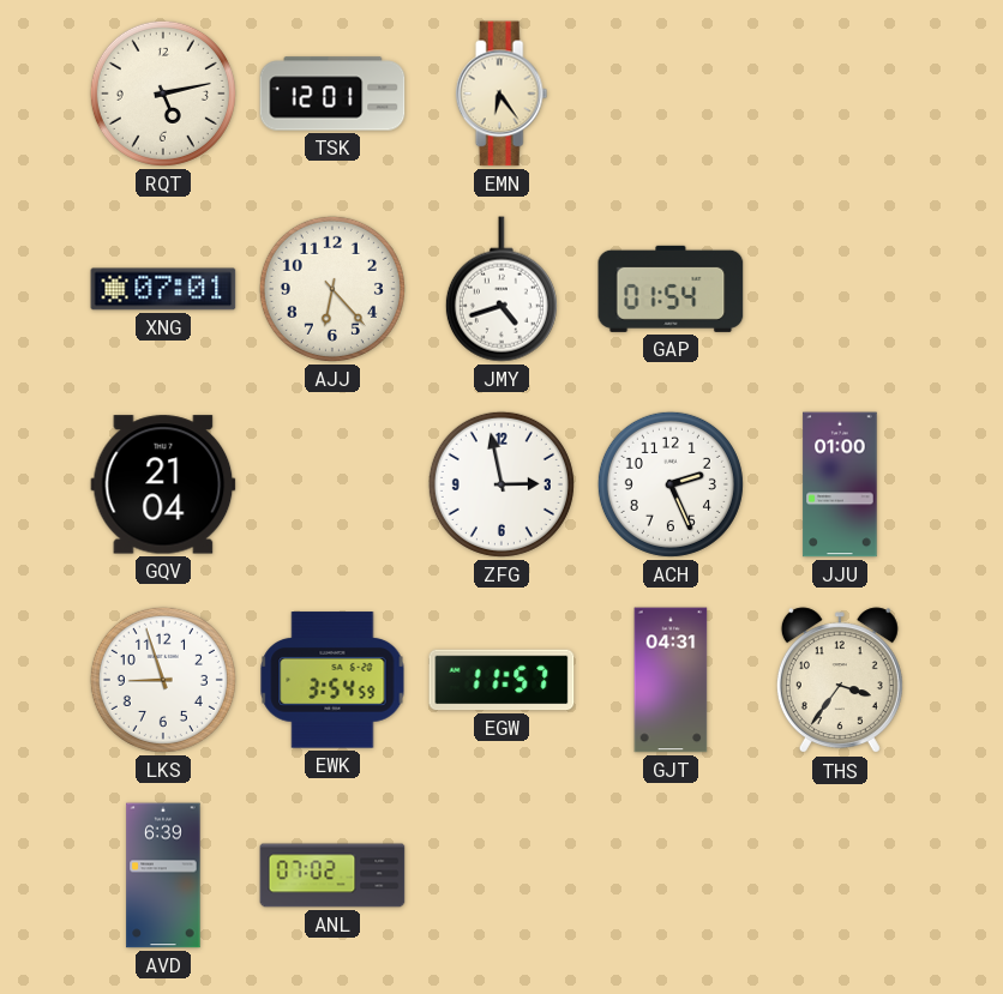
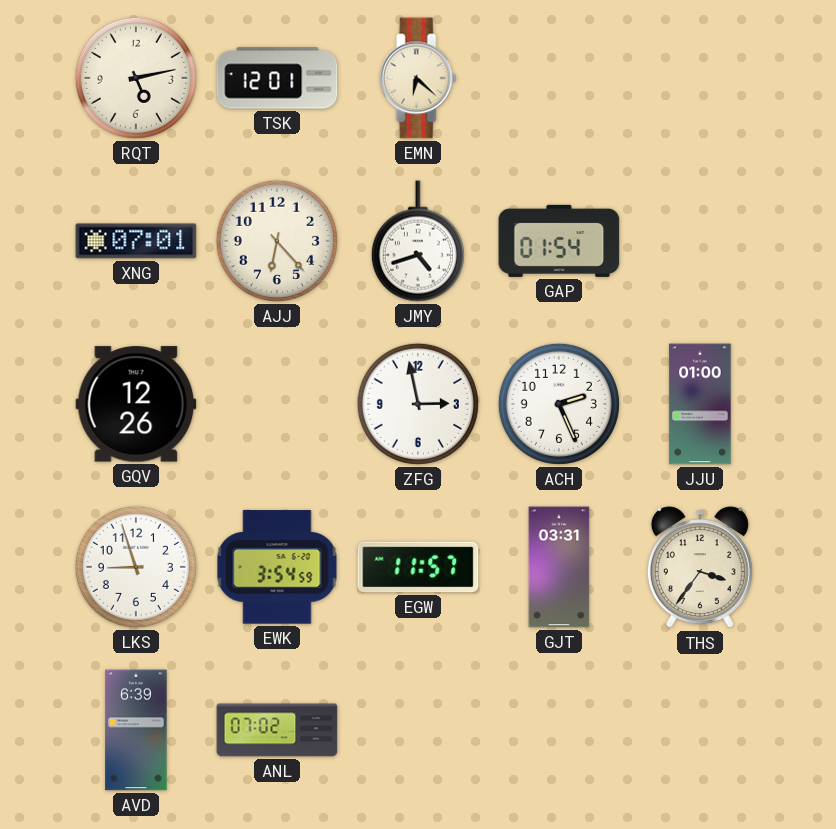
EMN: 6:24 -> 6:22
GQV: 21:04 -> 12:26
GJT: 04:31 -> 03:31
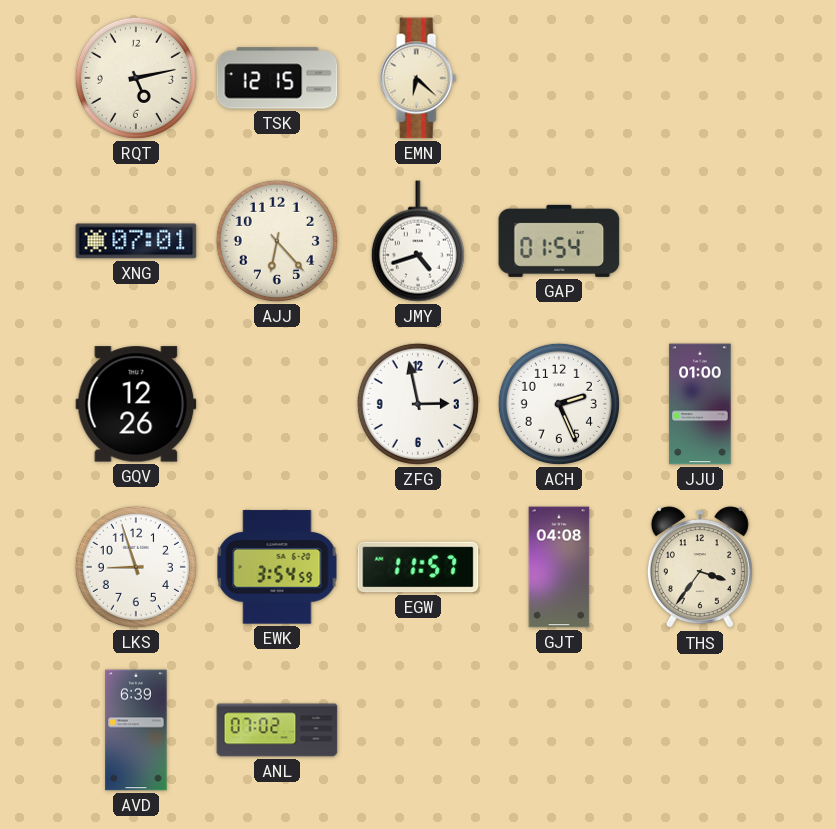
TSK: 12:01 -> 12:15
GJT: 03:31 -> 04:08
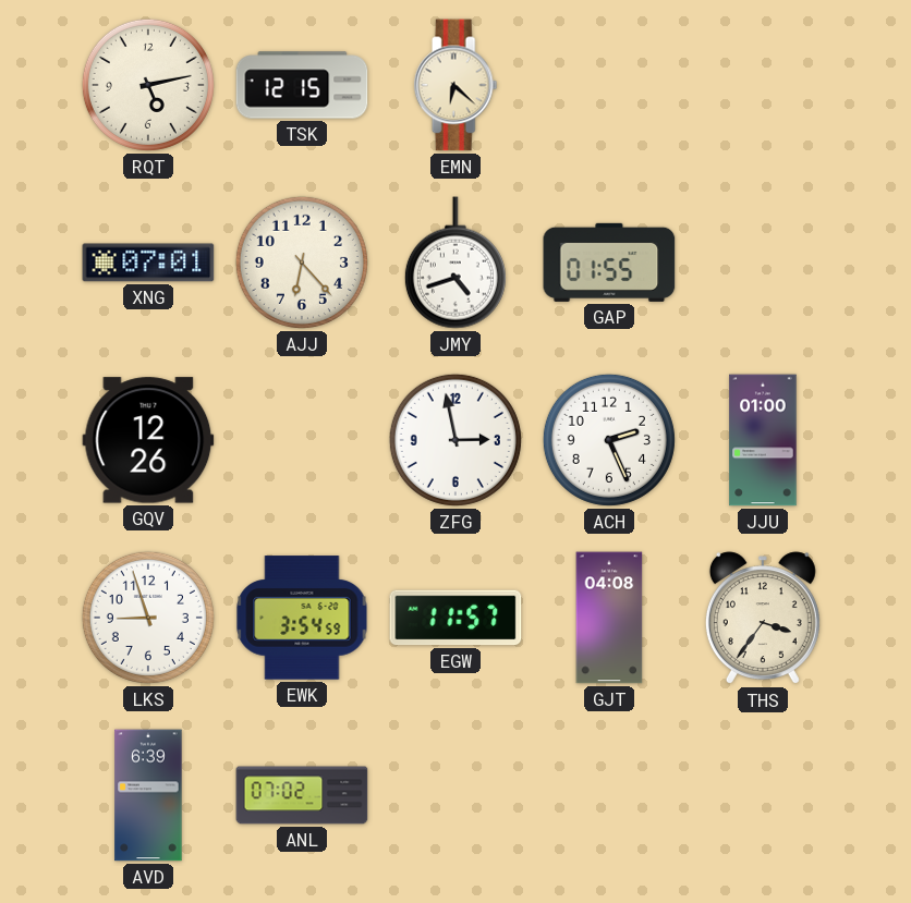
GAP: 01:54 -> 01:55
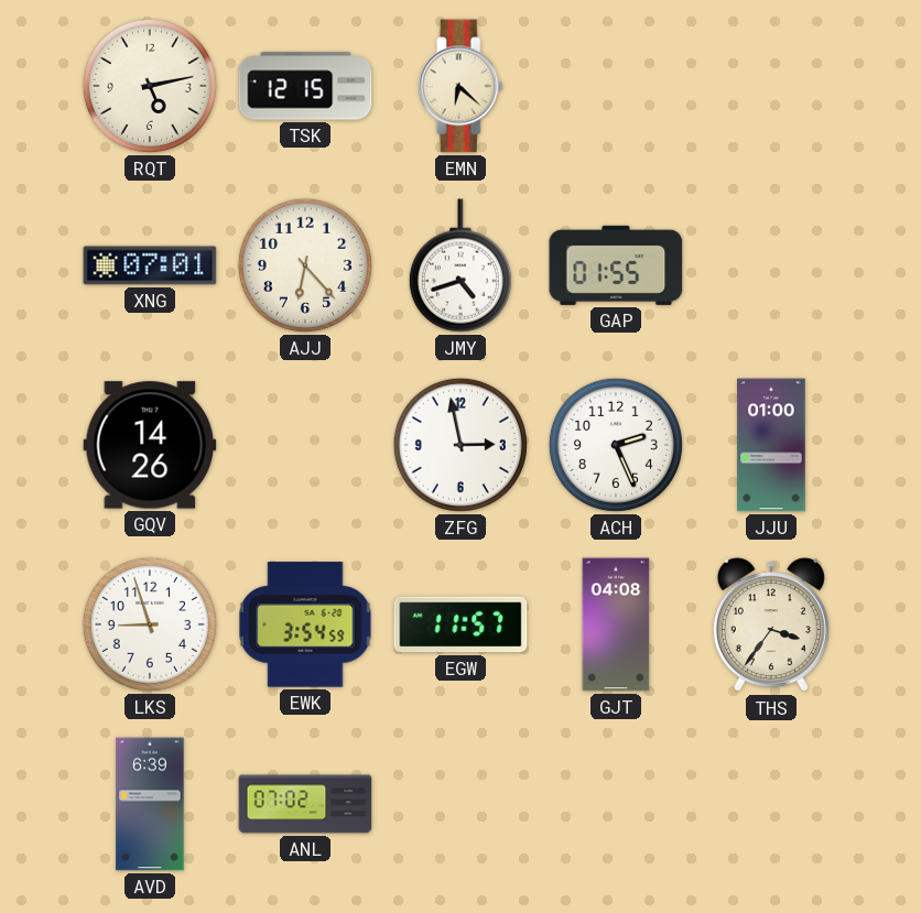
GQV: 12:26 -> 14:26
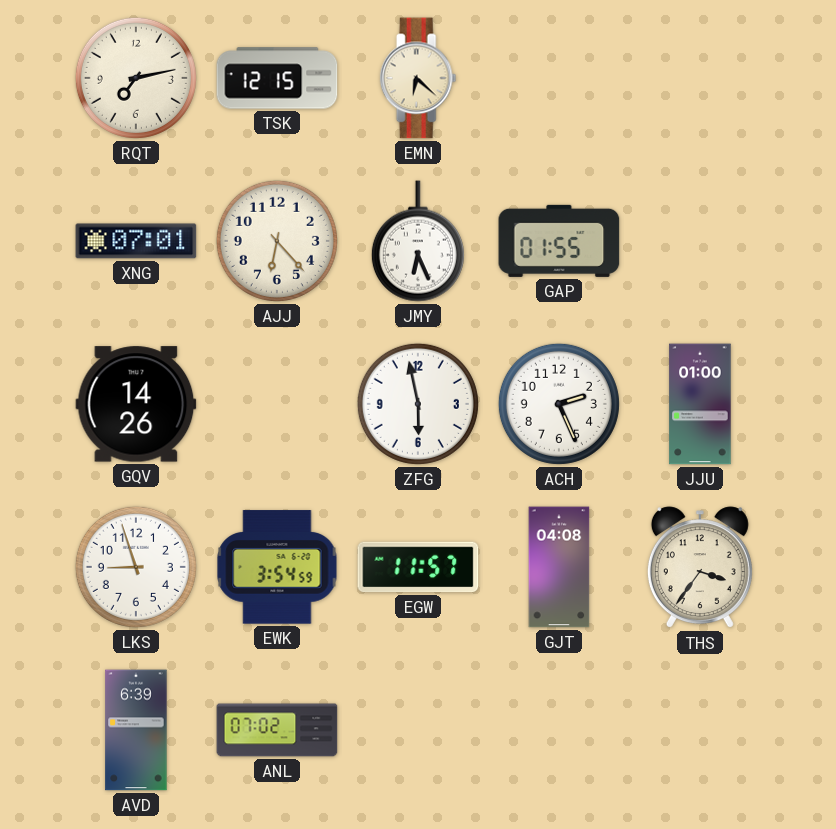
RQT: 5:13 -> 7:13
JMY: 4:42 -> 6:26
ZFG: 2:58 -> 5:58
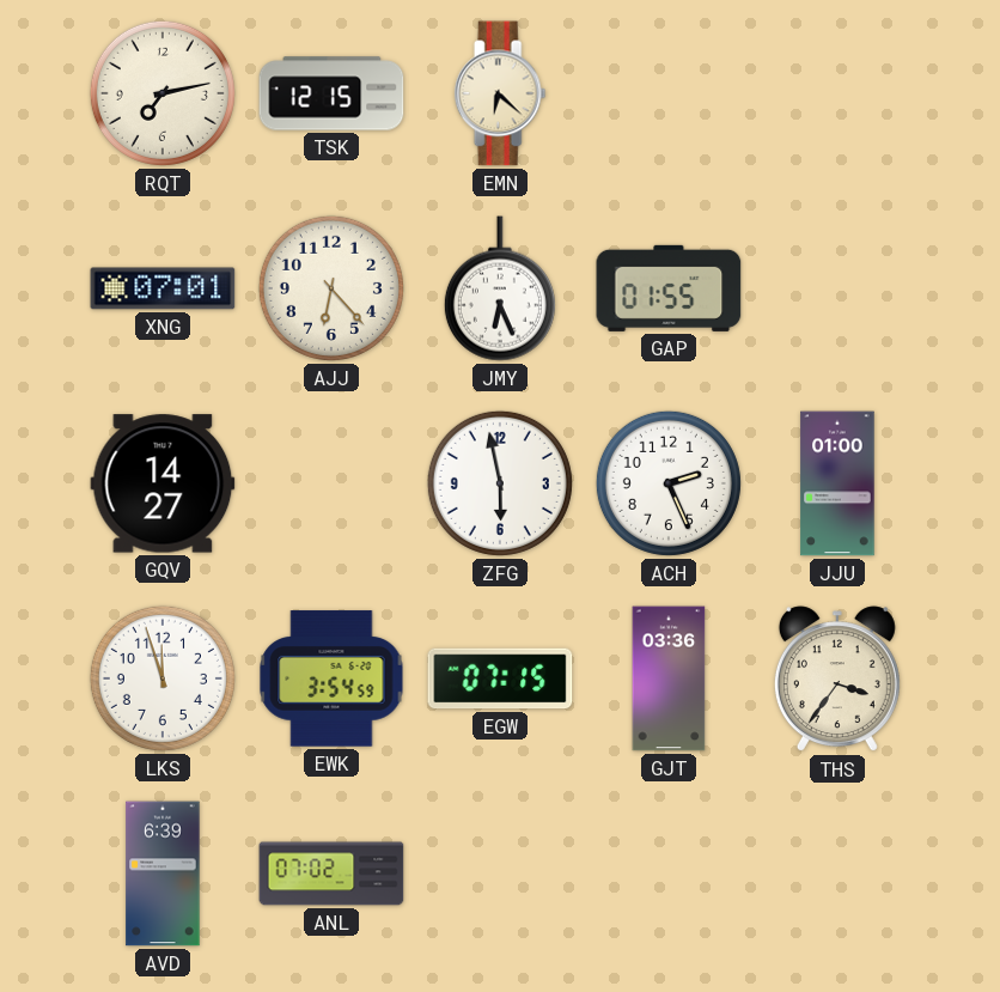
GQV: 14:26 -> 14:27
LKS: 8:57 -> 11:57
EGW: 11:57 -> 07:15
GJT: 04:08 -> 03:36
